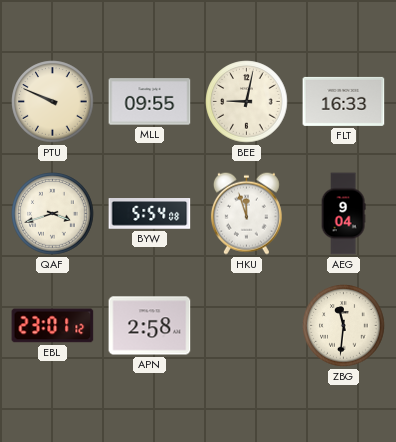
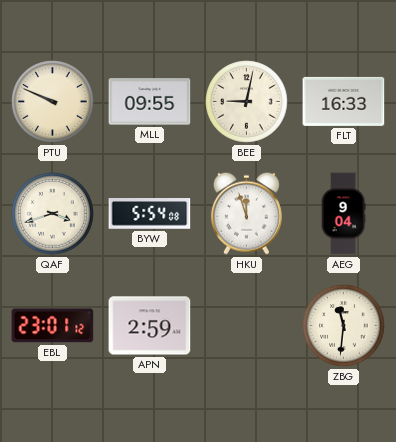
APN: 2:58 -> 2:59
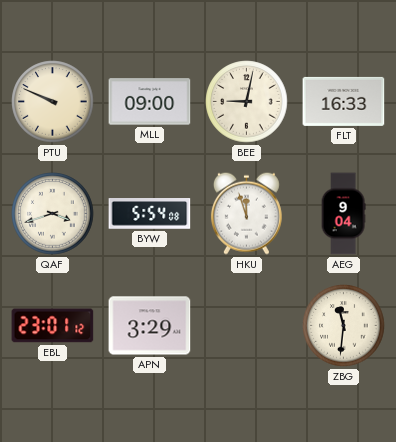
MLL: 09:55 -> 09:00
APN: 2:59 -> 3:29
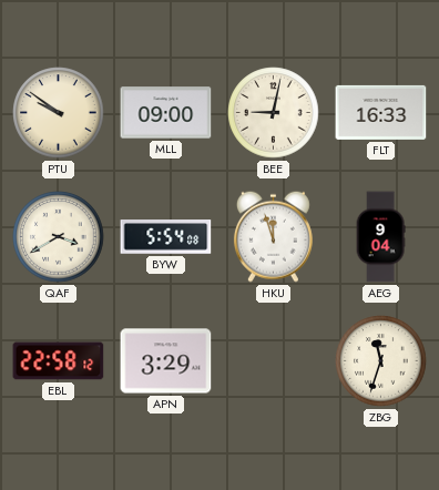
PTU: 9:49 -> 9:51
QAF: 3:42 -> 3:40
EBL: 23:01 -> 22:58
ZBG: 11:31 -> 11:33
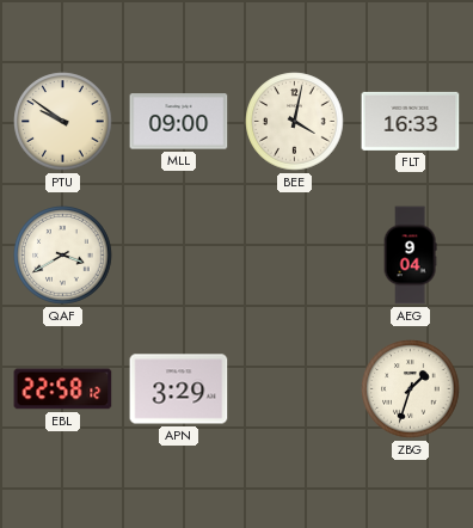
BEE: 9:02 -> 4:02
BYW: 5:54 -> none
HKU: 11:57 -> none
ZBG: 11:33 -> 1:33
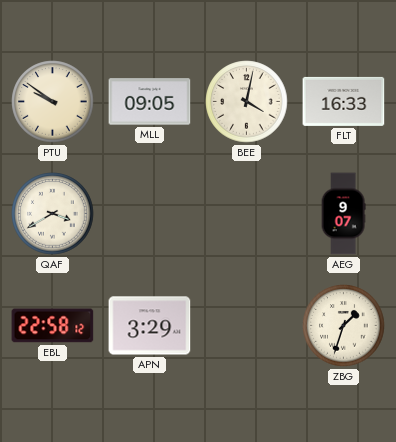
MLL: 09:00 -> 09:05
AEG: 9:04 -> 9:07
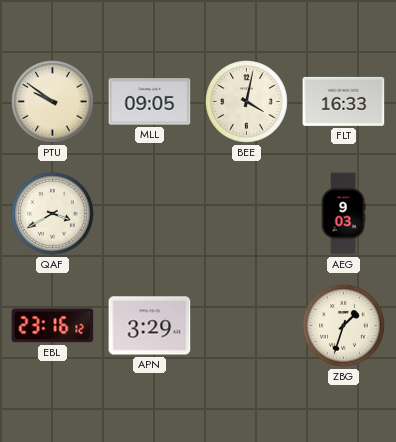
AEG: 9:07 -> 9:03
EBL: 22:58 -> 23:16
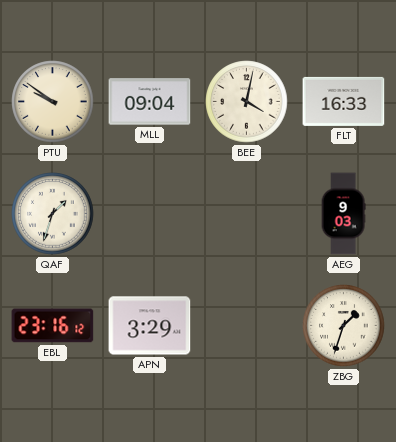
MLL: 09:05 -> 09:04
QAF: 3:40 -> 1:33
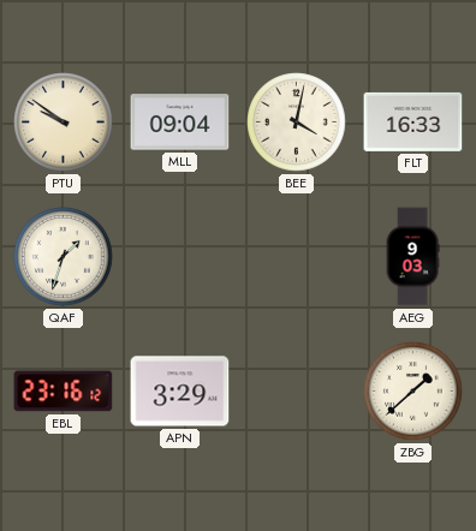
ZBG: 1:33 -> 1:38
